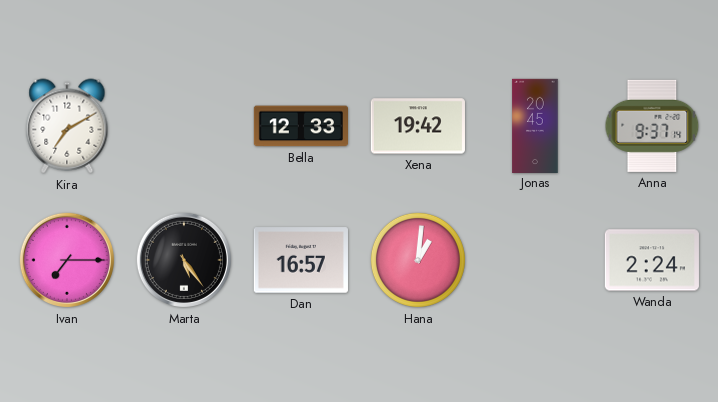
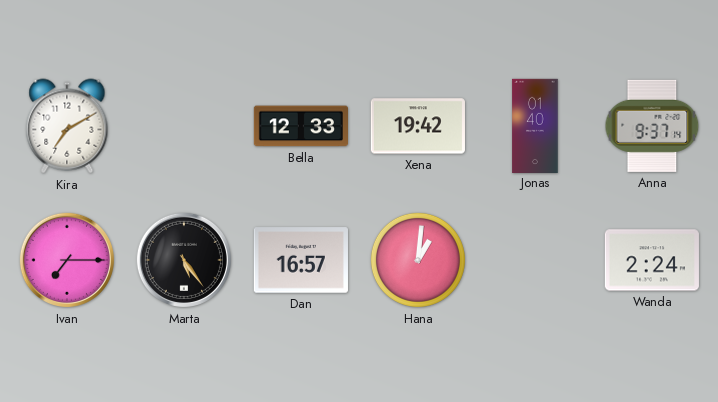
Jonas: 20:45 -> 01:40
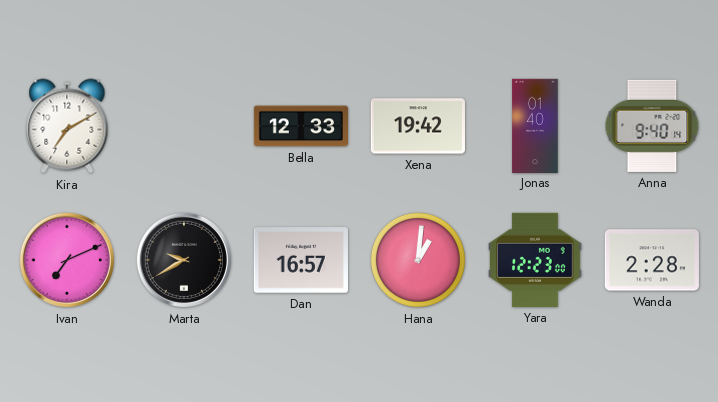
Anna: 9:37 -> 9:40
Ivan: 7:15 -> 7:11
Marta: 5:24 -> 9:40
Yara: none -> 12:23
Wanda: 2:24 -> 2:28
